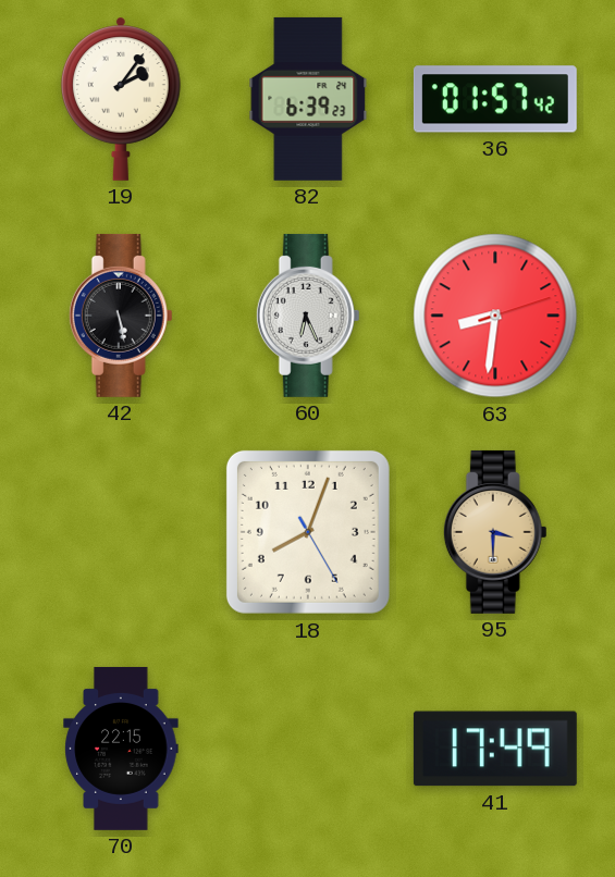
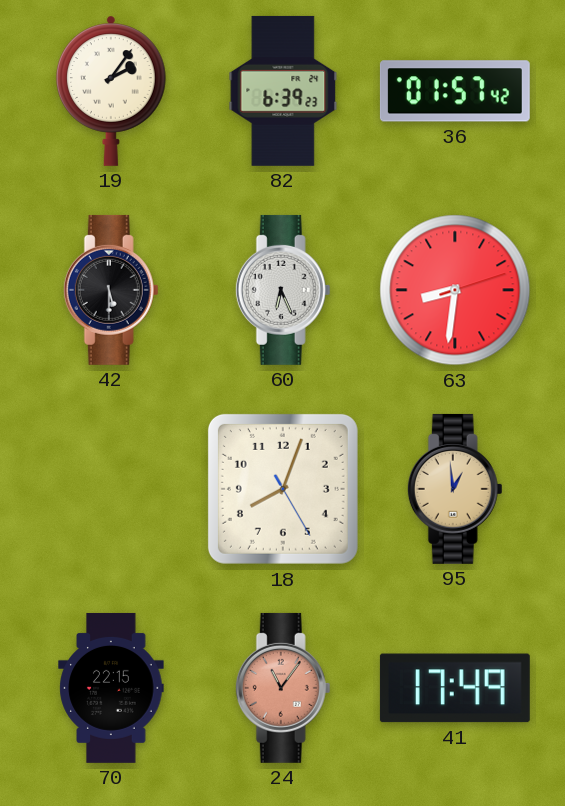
42: 5:28 -> 5:30
95: 3:30 -> 12:59
24: none -> 11:06
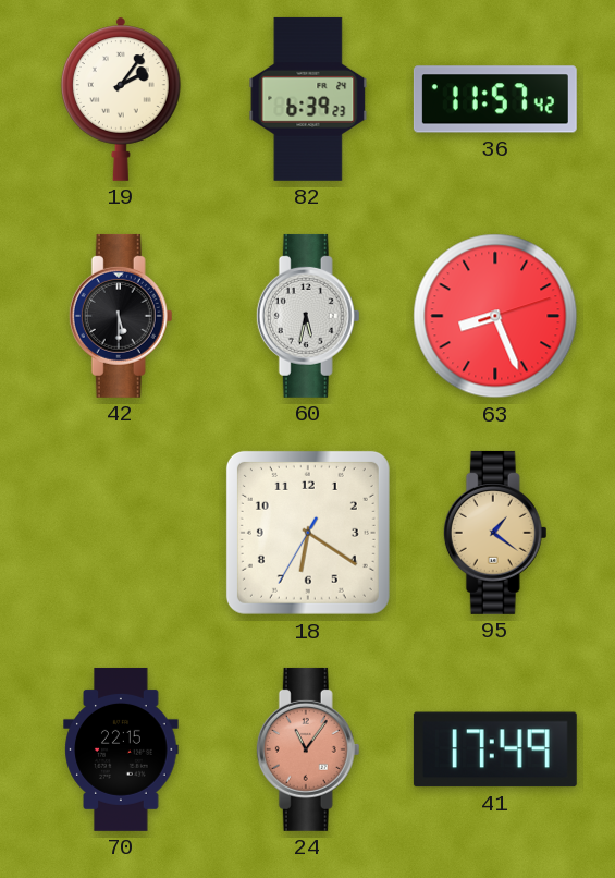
36: 01:57 -> 11:57
60: 6:26 -> 5:32
63: 8:31 -> 8:26
18: 8:03 -> 6:20
95: 12:59 -> 1:21
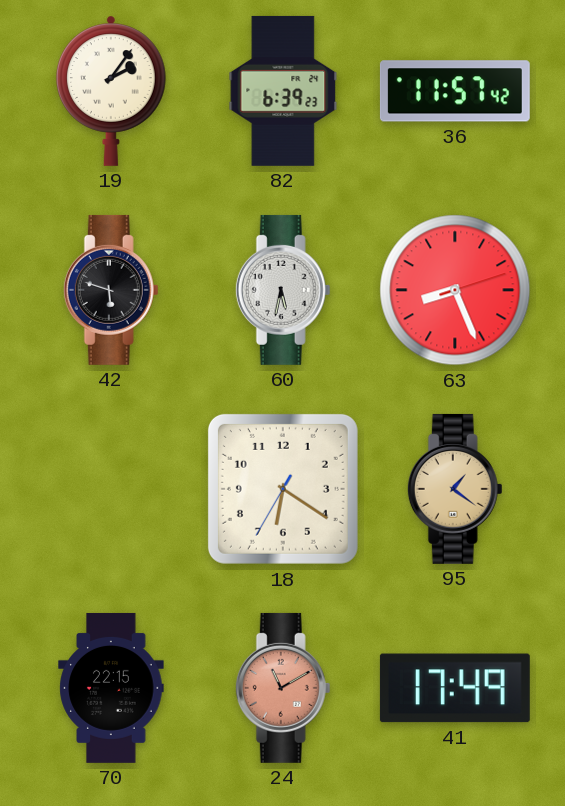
42: 5:30 -> 5:48
24: 11:06 -> 11:10
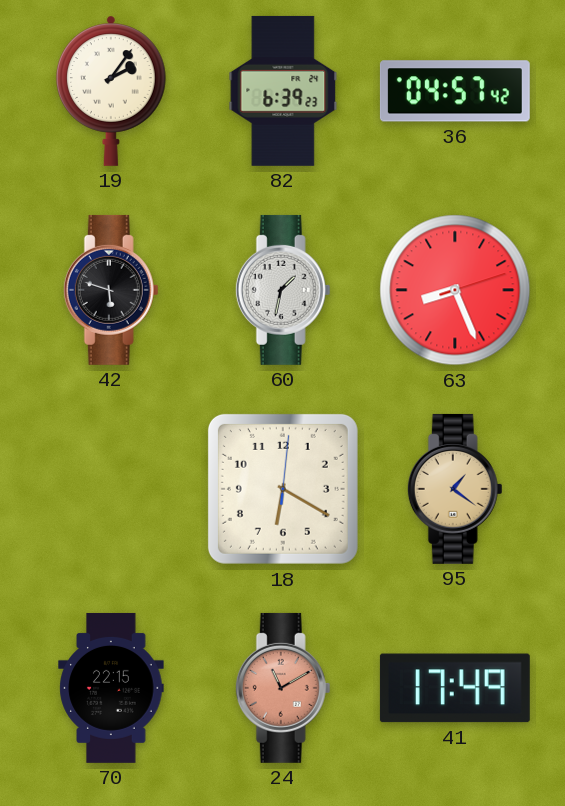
36: 11:57 -> 04:57
60: 5:32 -> 1:32
18: 6:20:35 -> 6:20:01
